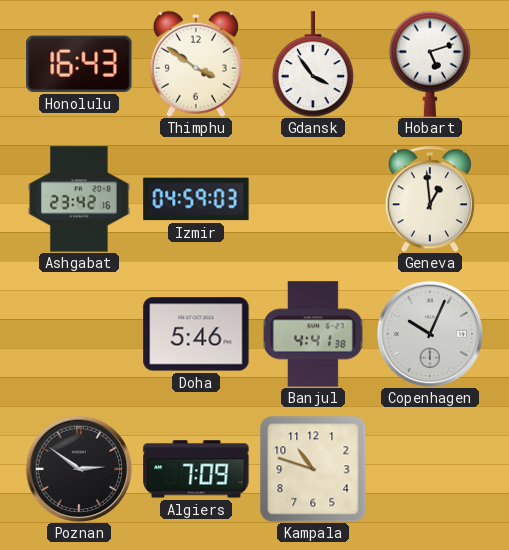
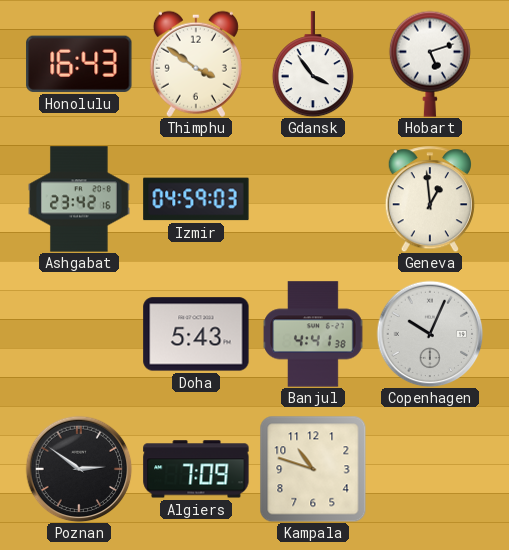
Doha: 5:46 -> 5:43
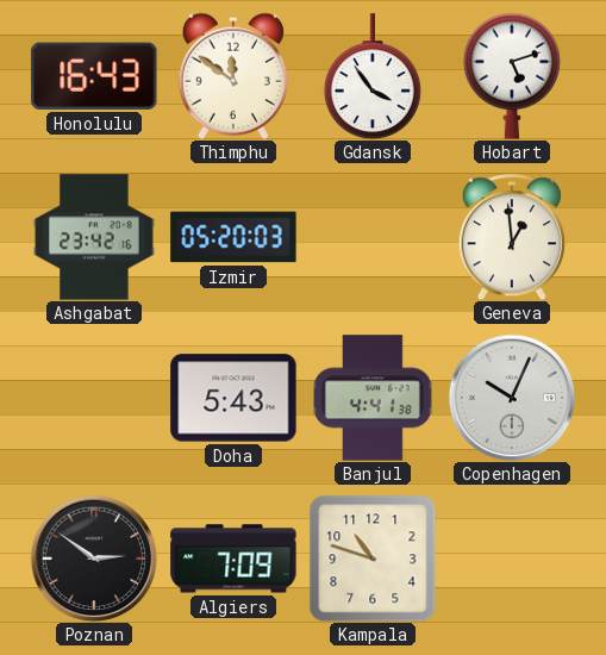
Thimphu: 3:51 -> 11:51
Izmir: 04:59 -> 05:20
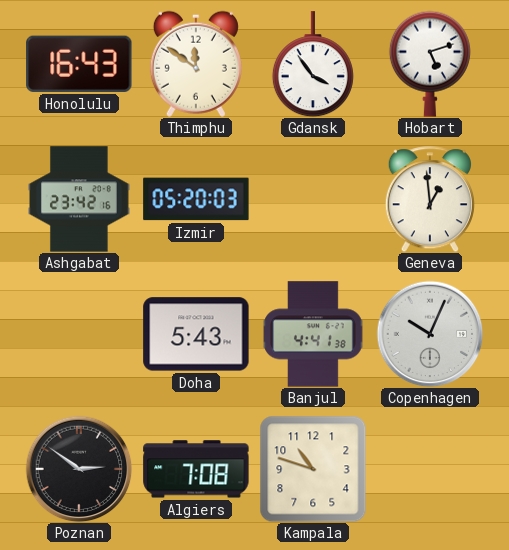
Algiers: 7:09 -> 7:08
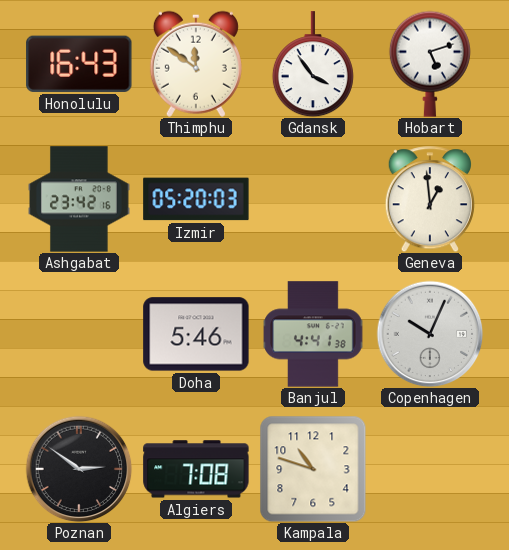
Doha: 5:43 -> 5:46
